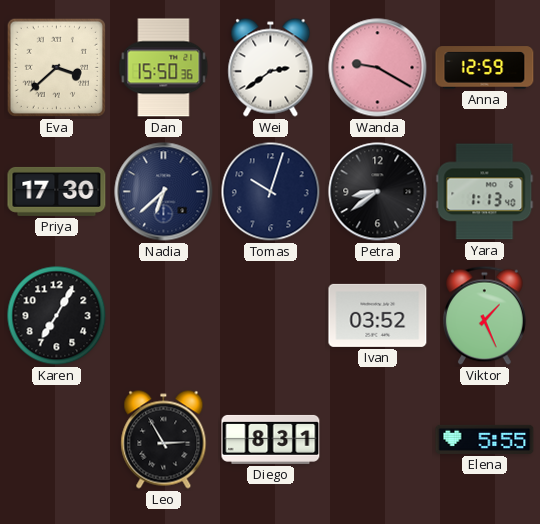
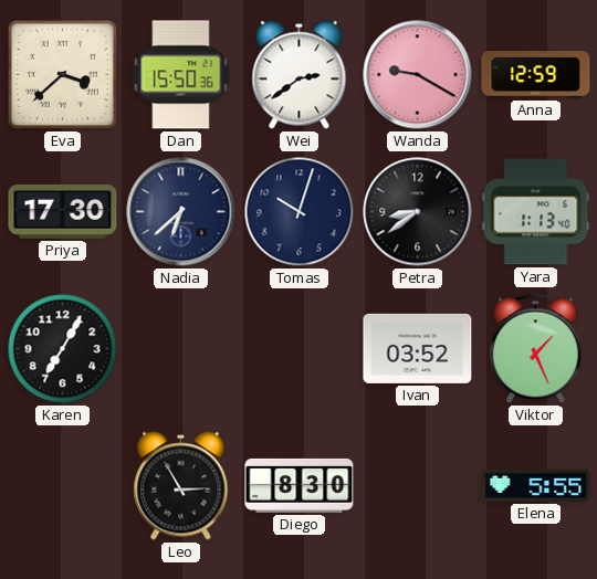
Diego: 8:31 -> 8:30
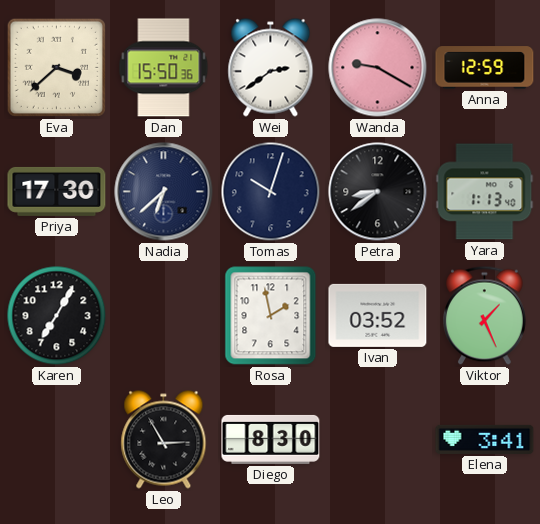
Rosa: none -> 1:58
Elena: 5:55 -> 3:41
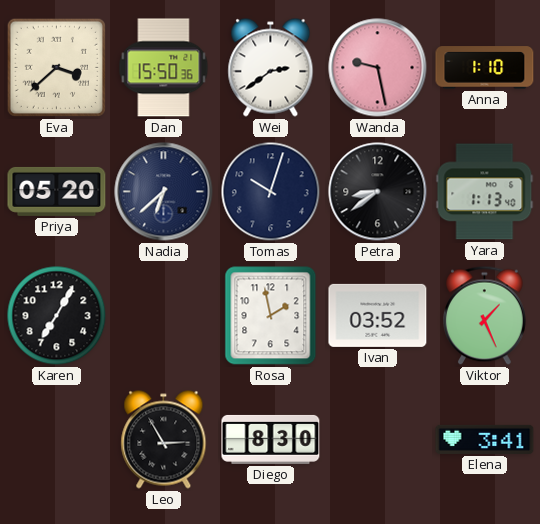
Wanda: 9:20 -> 9:28
Anna: 12:59 -> 1:10
Priya: 17:30 -> 05:20
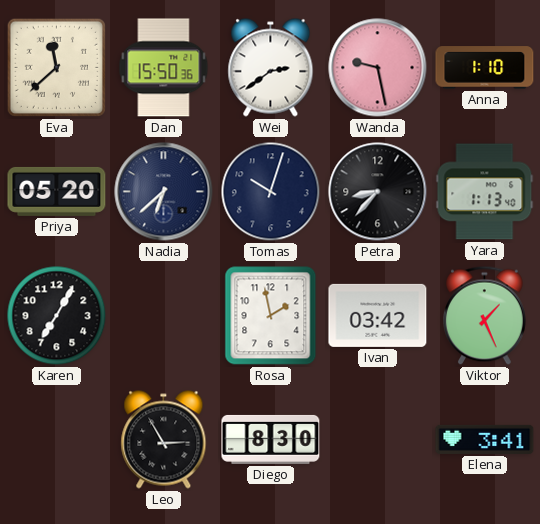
Eva: 3:38 -> 11:38
Petra: 8:39 -> 8:37
Ivan: 03:52 -> 03:42
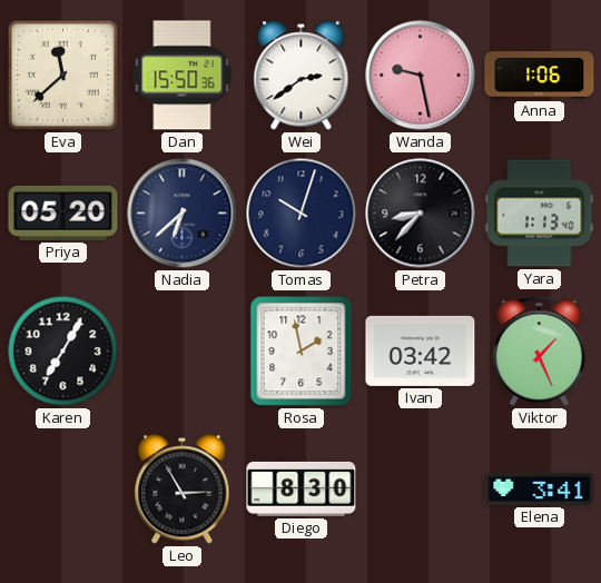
Anna: 1:10 -> 1:06
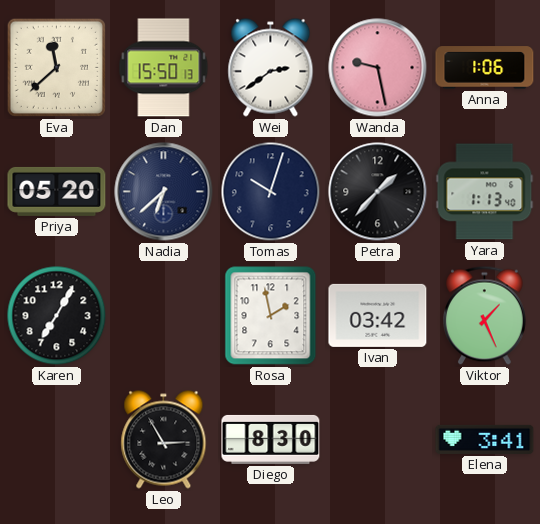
Dan: 15:50:36 -> 15:50:13
Petra: 8:37 -> 1:37
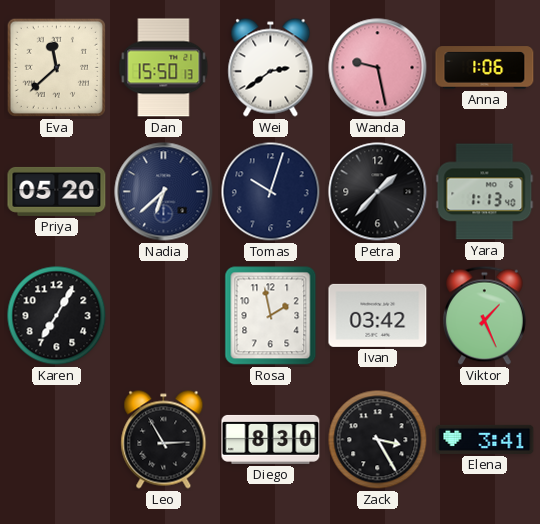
Zack: none -> 3:25
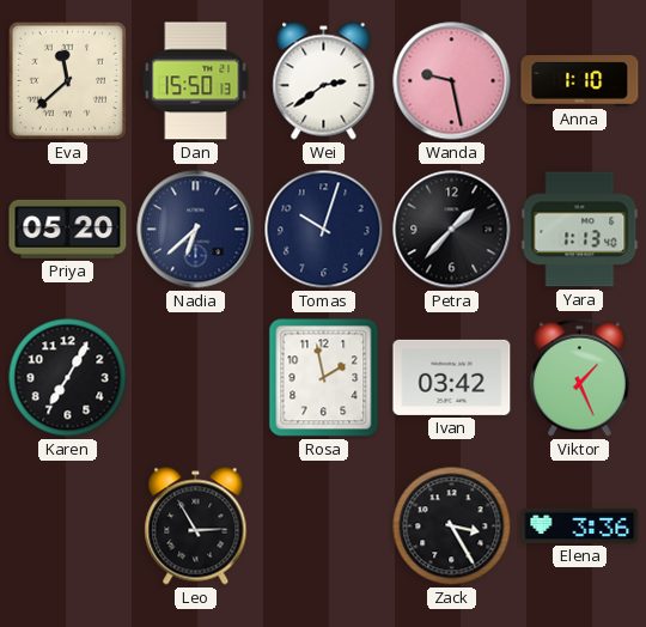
Anna: 1:06 -> 1:10
Diego: 8:30 -> none
Elena: 3:41 -> 3:36
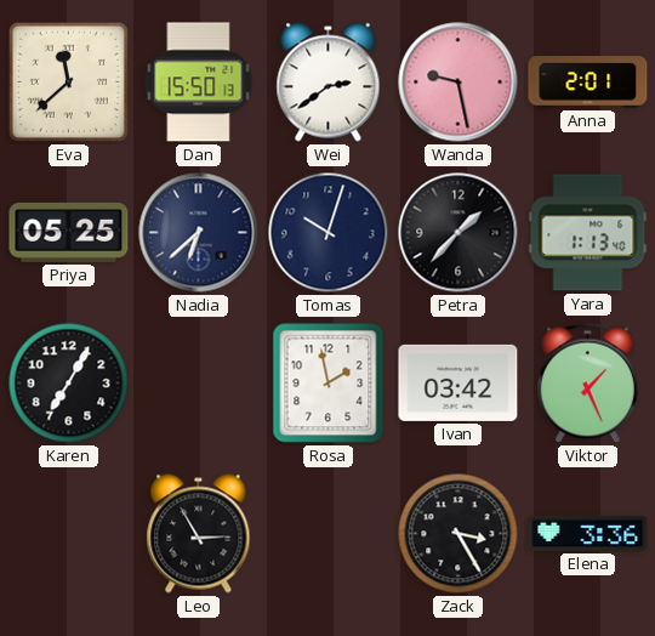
Anna: 1:10 -> 2:01
Priya: 05:20 -> 05:25
